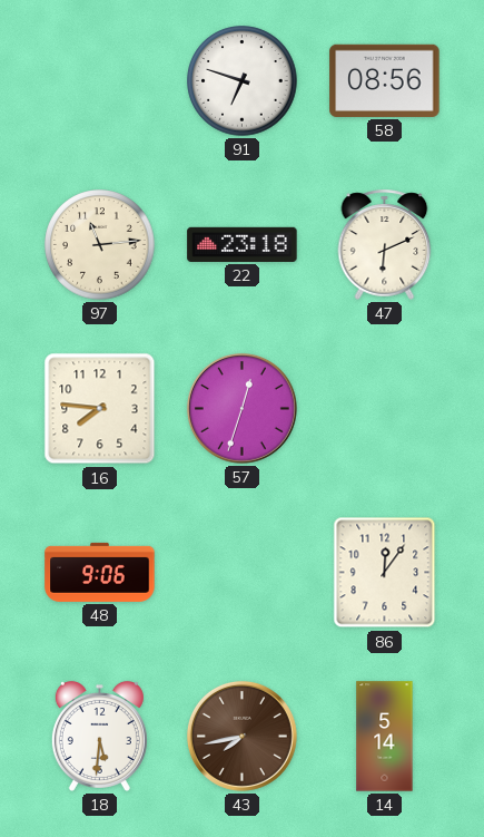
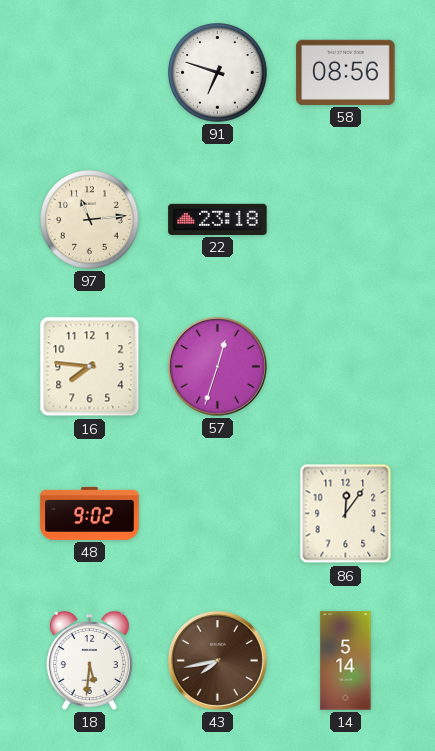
47: 6:11 -> none
48: 9:06 -> 9:02
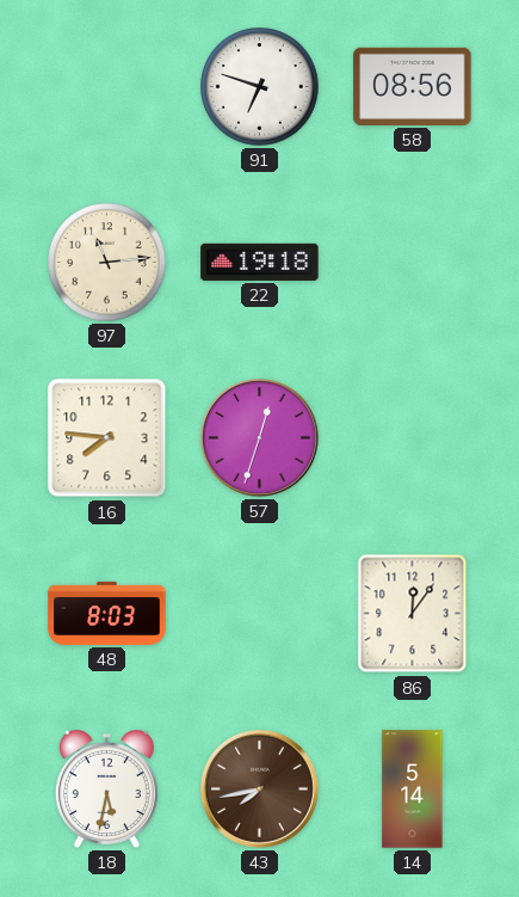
22: 23:18 -> 19:18
48: 9:02 -> 8:03
18: 5:31 -> 5:32
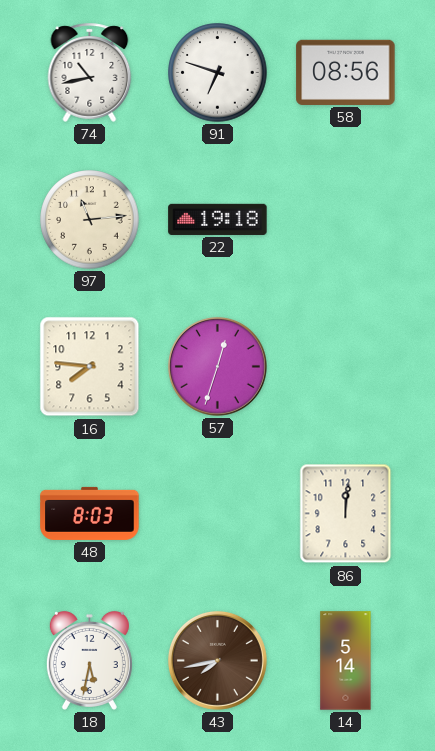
74: none -> 10:43
86: 12:06 -> 12:01
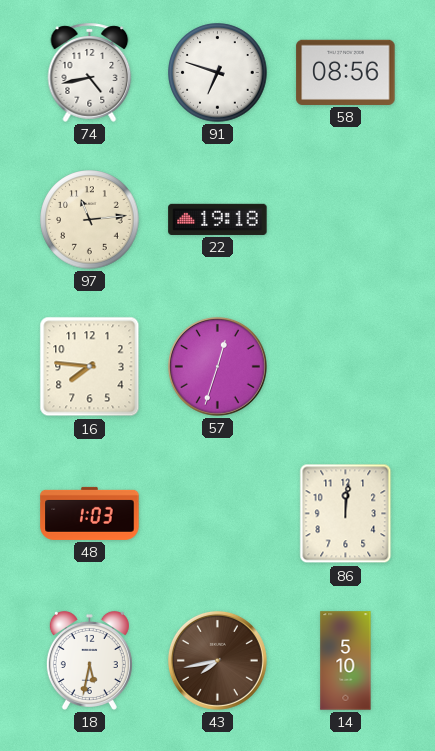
74: 10:43 -> 4:43
48: 8:03 -> 1:03
14: 5:14 -> 5:10
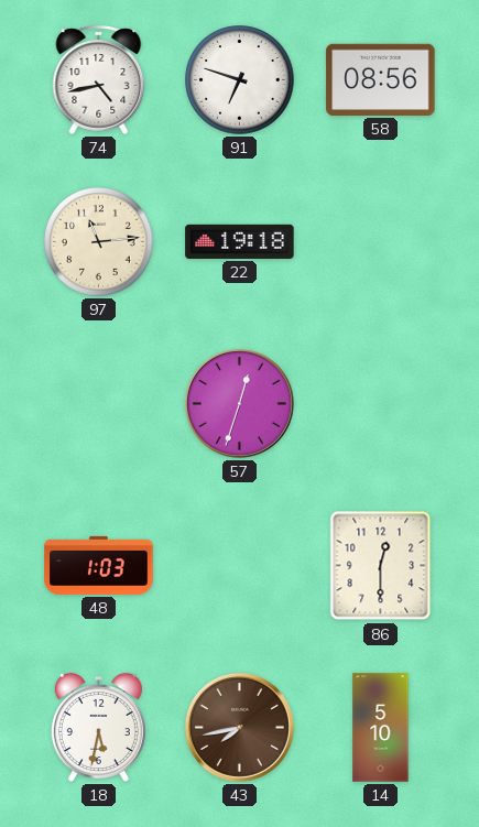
16: 7:46 -> none
86: 12:01 -> 12:30
